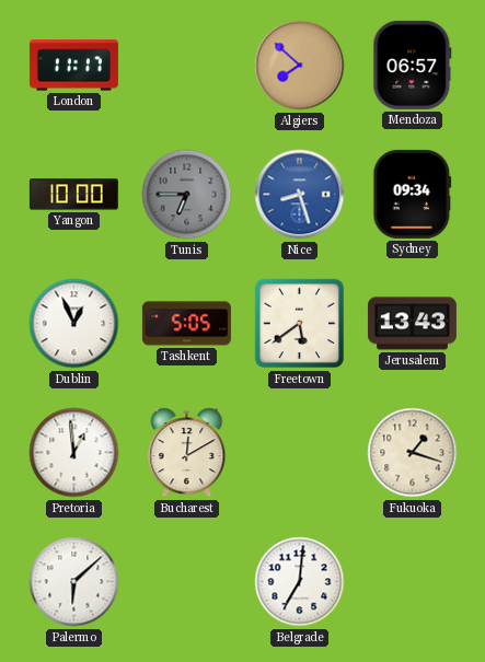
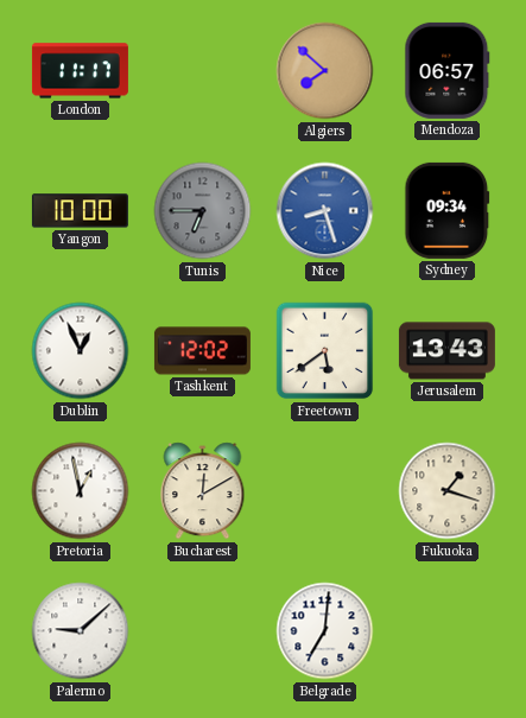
Tashkent: 5:05 -> 12:02
Pretoria: 12:59 -> 12:58
Palermo: 6:08 -> 9:08
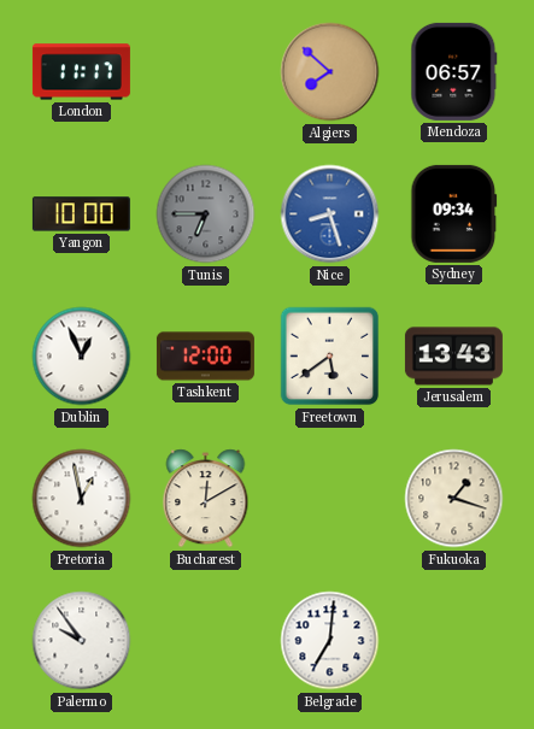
Tashkent: 12:02 -> 12:00
Palermo: 9:08 -> 9:54
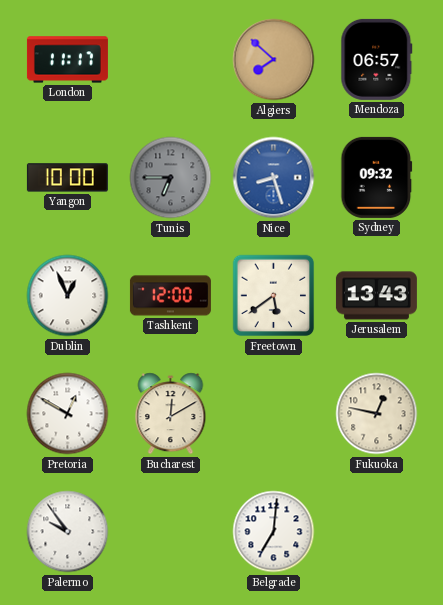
Sydney: 09:34 -> 09:32
Pretoria: 12:58 -> 12:50
Fukuoka: 1:18 -> 12:47
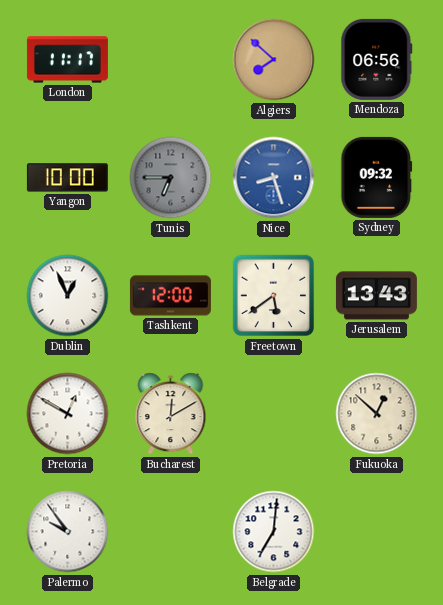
Mendoza: 06:57 -> 06:56
Fukuoka: 12:47 -> 12:52
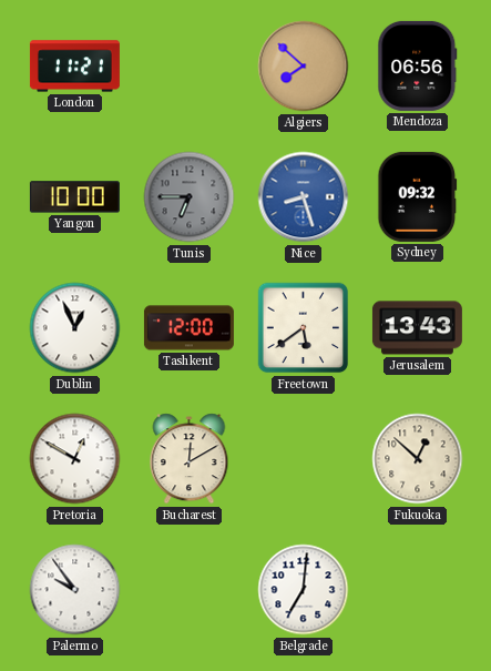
London: 11:17 -> 11:21
